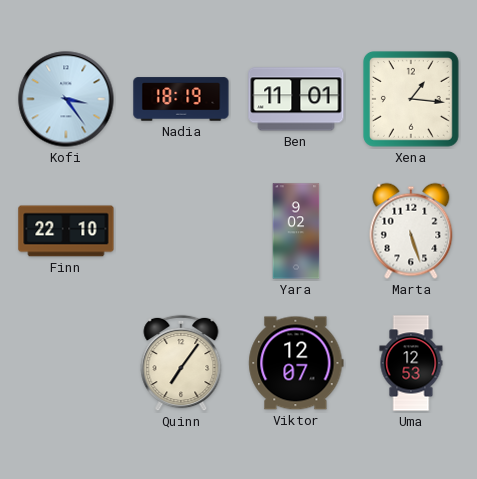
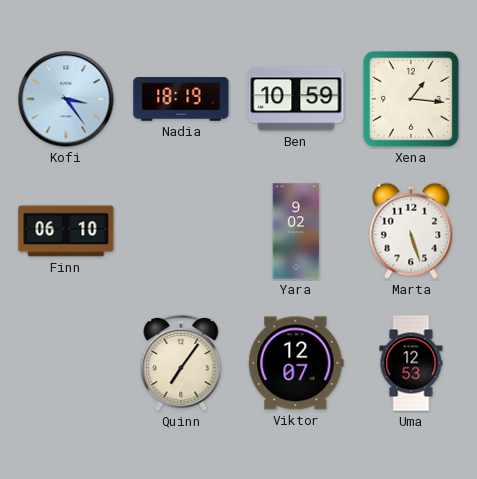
Ben: 11:01 -> 10:59
Finn: 22:10 -> 06:10
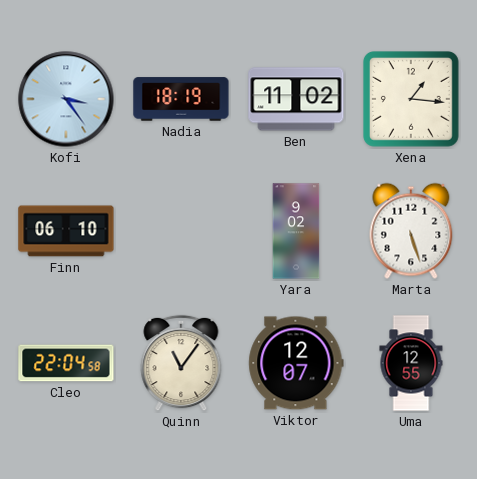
Ben: 10:59 -> 11:02
Cleo: none -> 22:04
Quinn: 7:06 -> 11:06
Uma: 12:53 -> 12:55
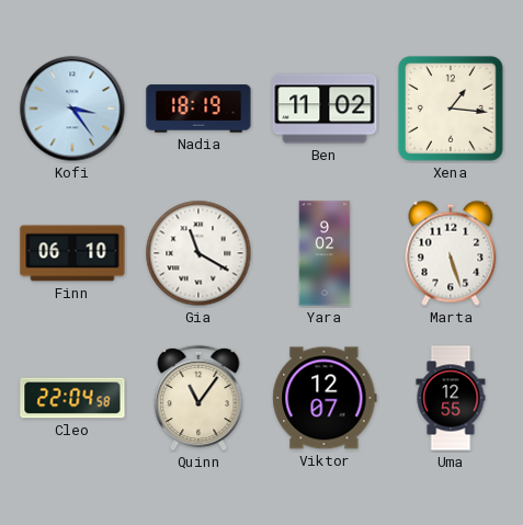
Gia: none -> 11:20
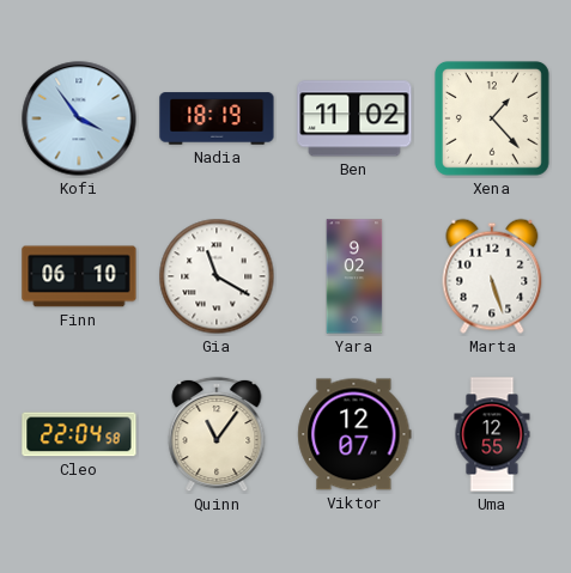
Kofi: 3:24 -> 3:54
Xena: 1:16 -> 1:23
